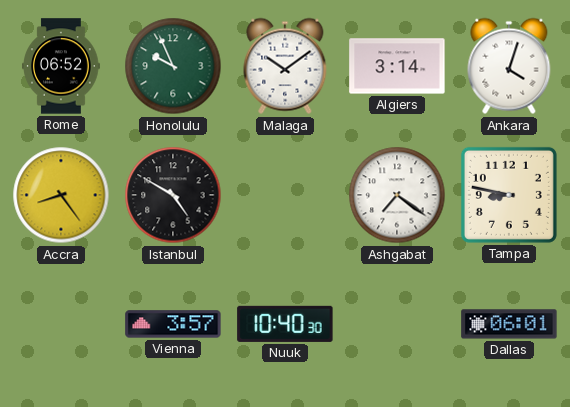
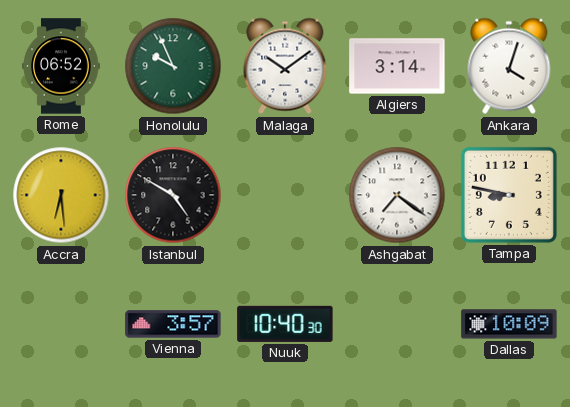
Accra: 8:24 -> 6:29
Dallas: 06:01 -> 10:09
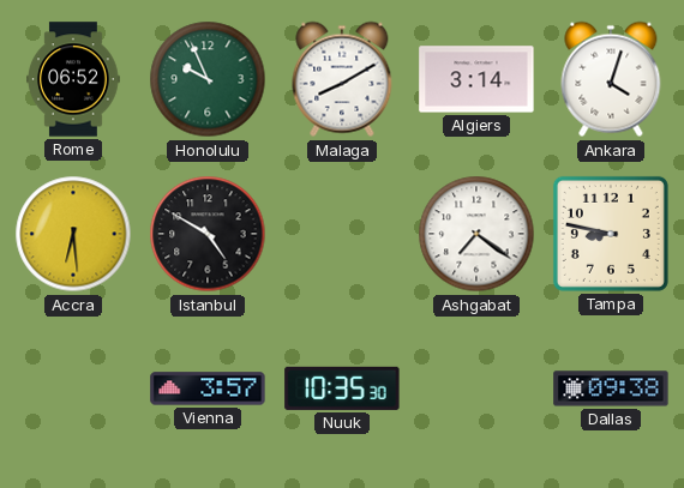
Malaga: 10:09 -> 8:10
Nuuk: 10:40 -> 10:35
Dallas: 10:09 -> 09:38
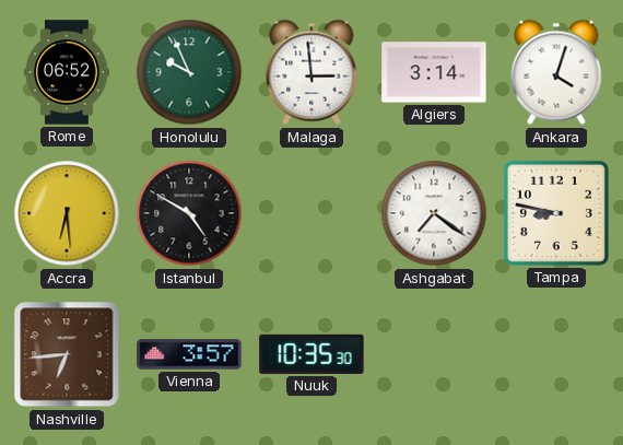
Malaga: 8:10 -> 2:59
Nashville: none -> 6:44
Dallas: 09:38 -> none
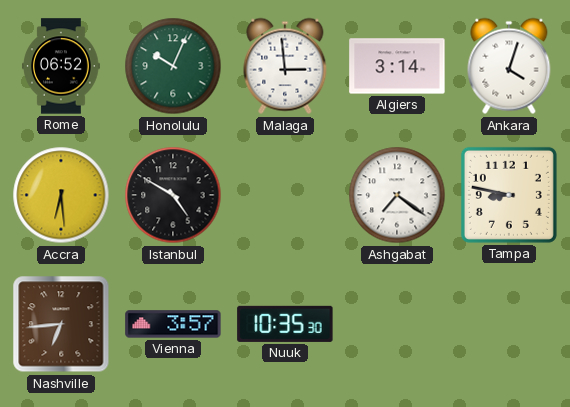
Honolulu: 9:56 -> 10:04
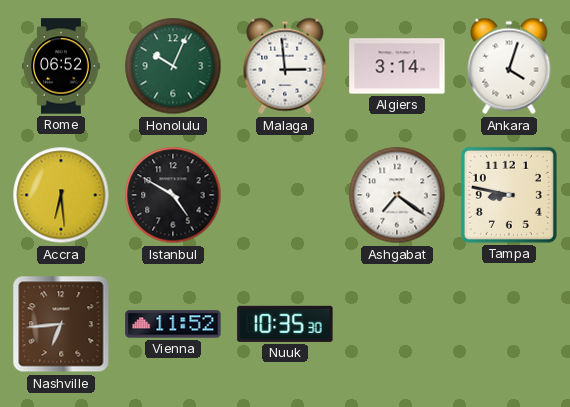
Vienna: 3:57 -> 11:52
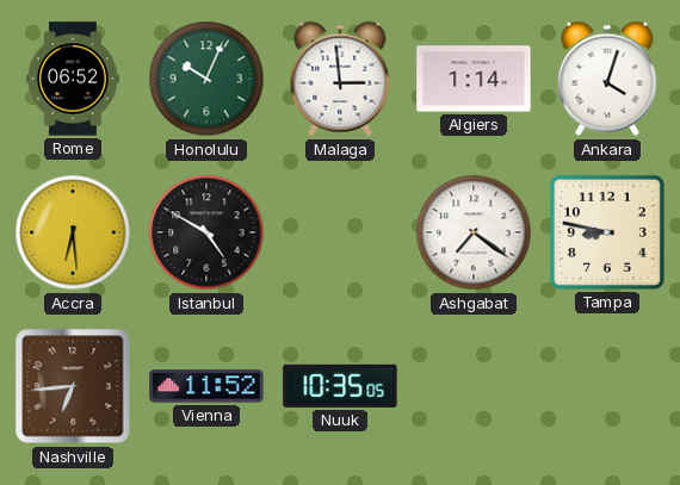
Algiers: 3:14 -> 1:14
Nuuk: 10:35:30 -> 10:35:05
